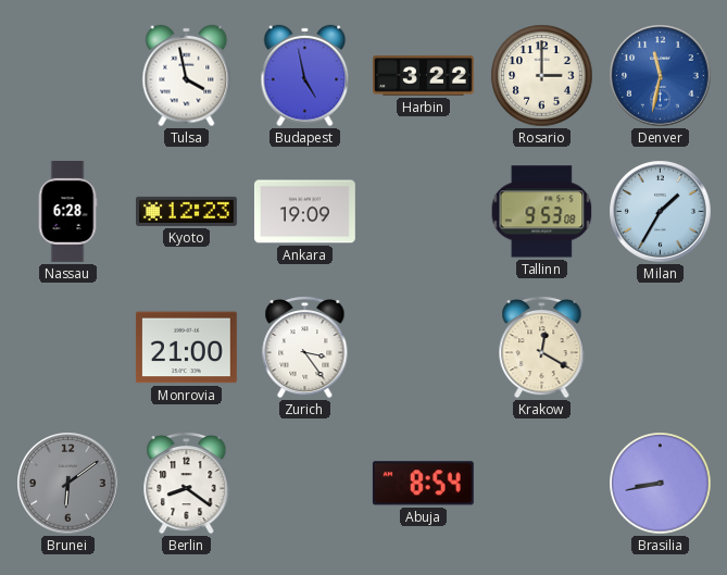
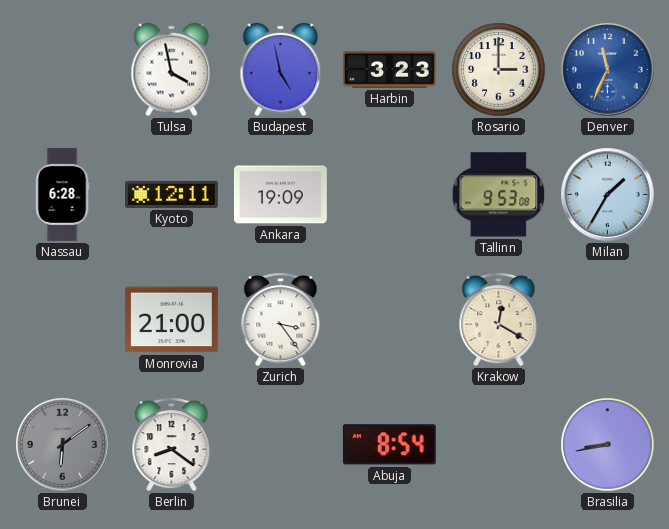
Harbin: 3:22 -> 3:23
Denver: 11:32 -> 11:34
Kyoto: 12:23 -> 12:11
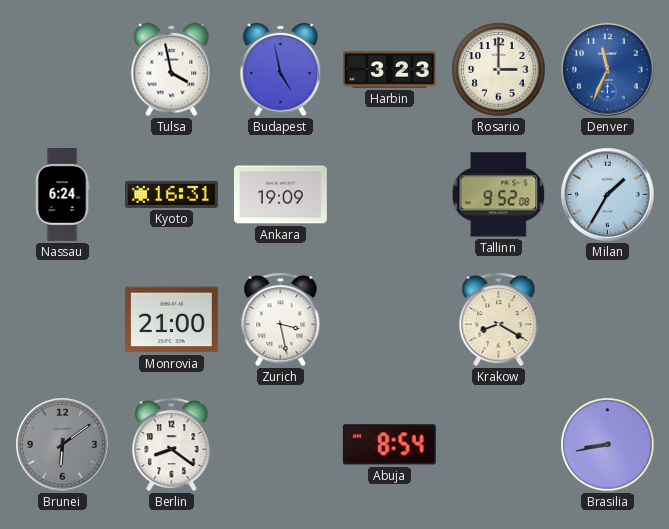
Nassau: 6:28 -> 6:24
Kyoto: 12:11 -> 16:31
Tallinn: 9:53 -> 9:52
Zurich: 3:24 -> 3:28
Krakow: 12:20 -> 8:20
